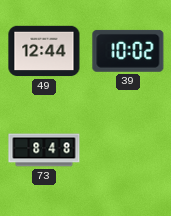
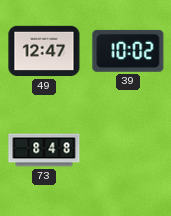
49: 12:44 -> 12:47
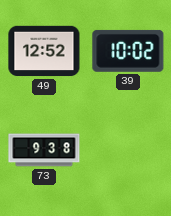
49: 12:47 -> 12:52
73: 8:48 -> 9:38
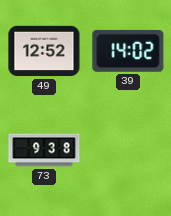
39: 10:02 -> 14:02
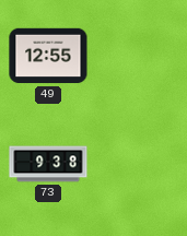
49: 12:52 -> 12:55
39: 14:02 -> none
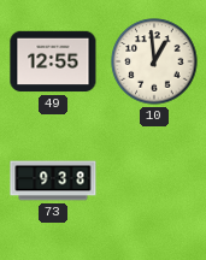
10: none -> 12:59
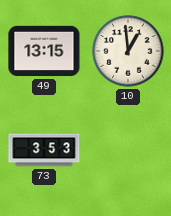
49: 12:55 -> 13:15
73: 9:38 -> 3:53
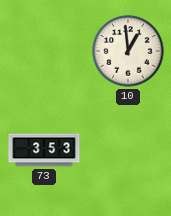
49: 13:15 -> none
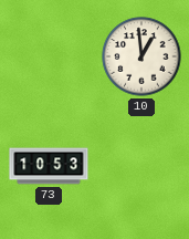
73: 3:53 -> 10:53
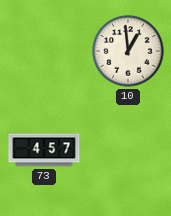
73: 10:53 -> 4:57
